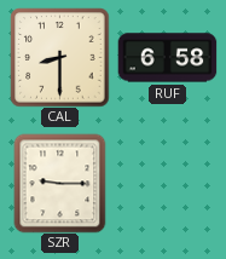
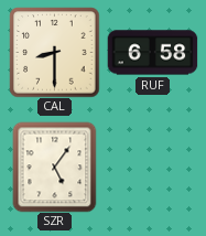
SZR: 9:15 -> 5:06
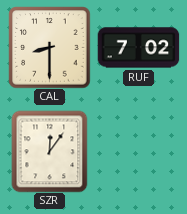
RUF: 6:58 -> 7:02
SZR: 5:06 -> 12:06
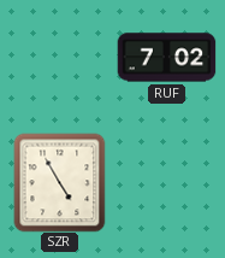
CAL: 8:30 -> none
SZR: 12:06 -> 4:55
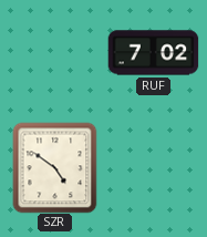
SZR: 4:55 -> 4:51
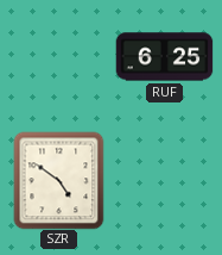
RUF: 7:02 -> 6:25
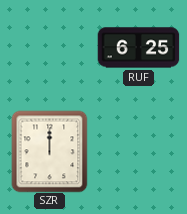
SZR: 4:51 -> 12:00
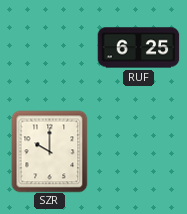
SZR: 12:00 -> 10:00
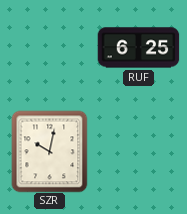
SZR: 10:00 -> 10:02
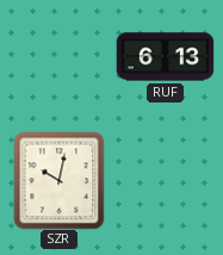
RUF: 6:25 -> 6:13
